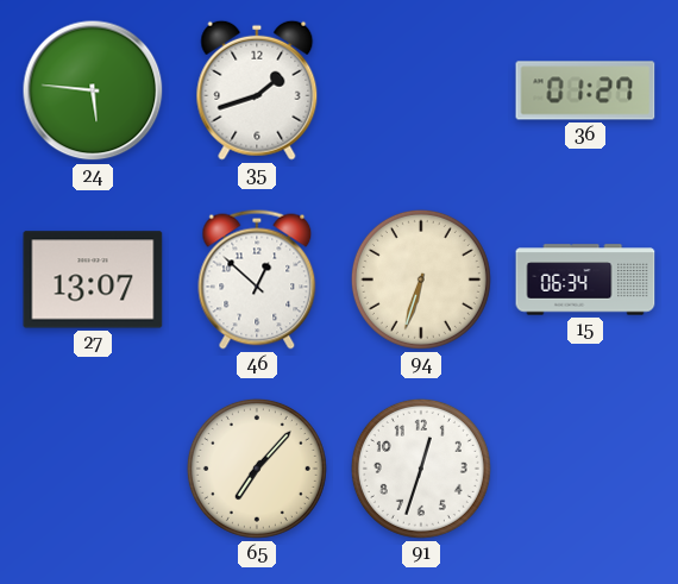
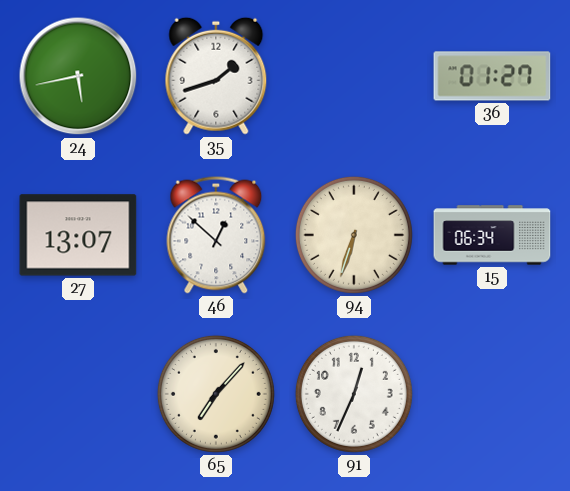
24: 5:46 -> 5:43
91: 12:33 -> 12:34
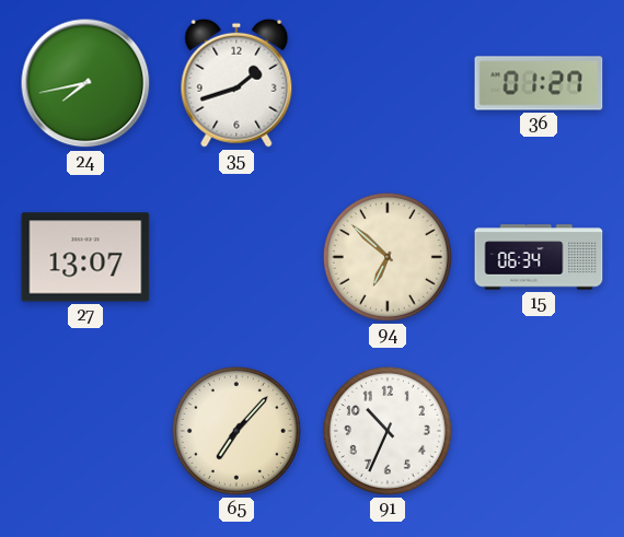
24: 5:43 -> 7:43
46: 12:52 -> none
94: 6:33 -> 6:52
91: 12:34 -> 10:34
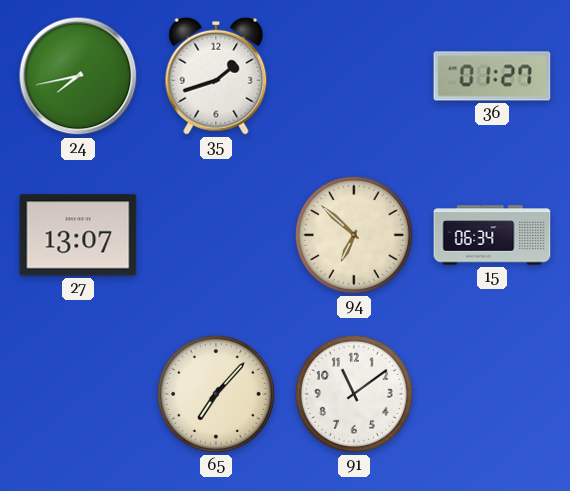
91: 10:34 -> 11:09
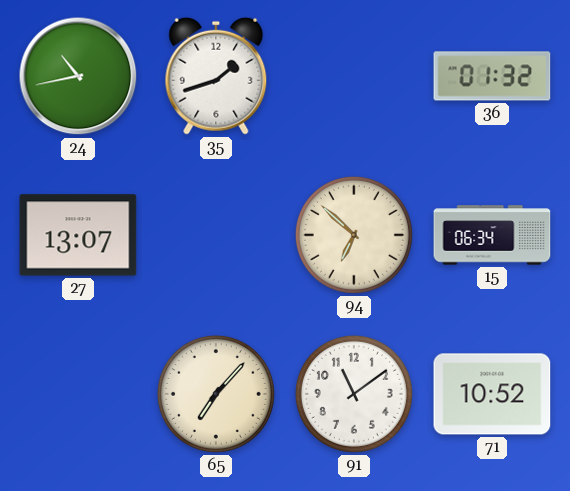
24: 7:43 -> 10:43
36: 01:27 -> 01:32
71: none -> 10:52
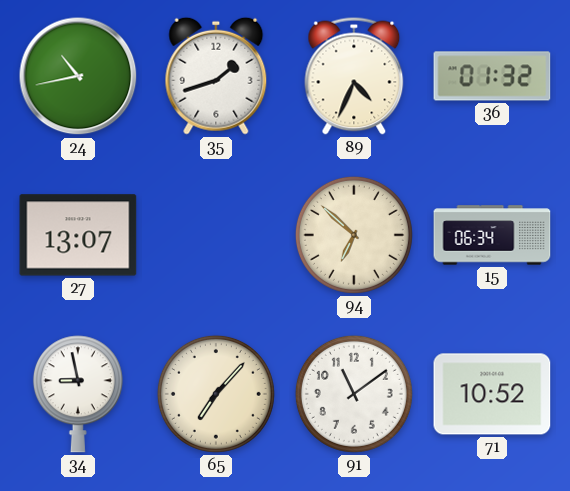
89: none -> 4:34
34: none -> 8:58
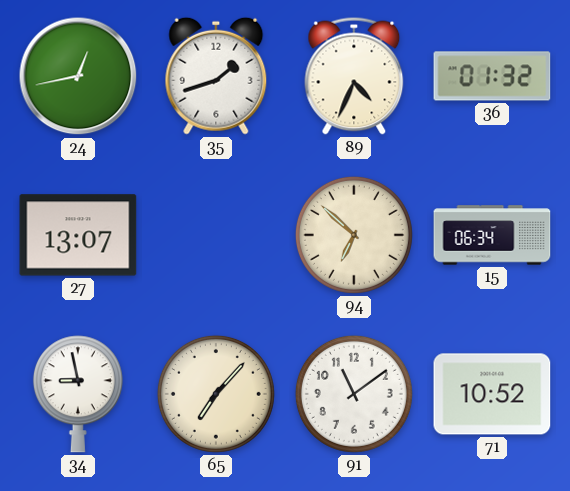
24: 10:43 -> 12:43
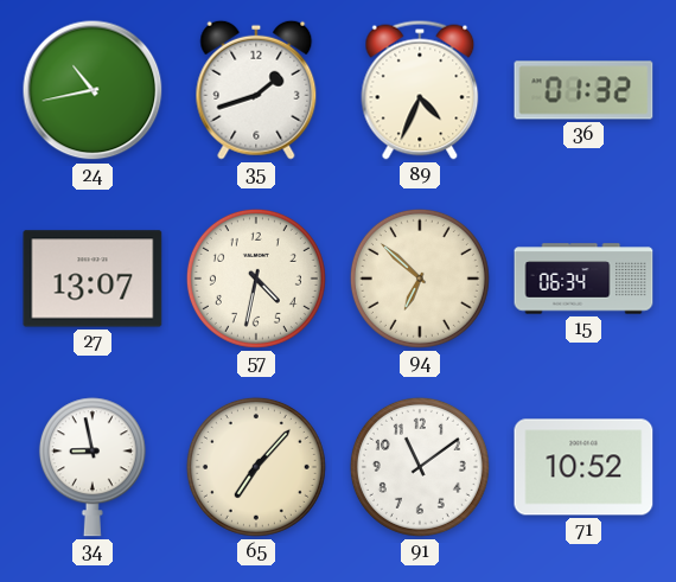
24: 12:43 -> 10:43
57: none -> 4:32
